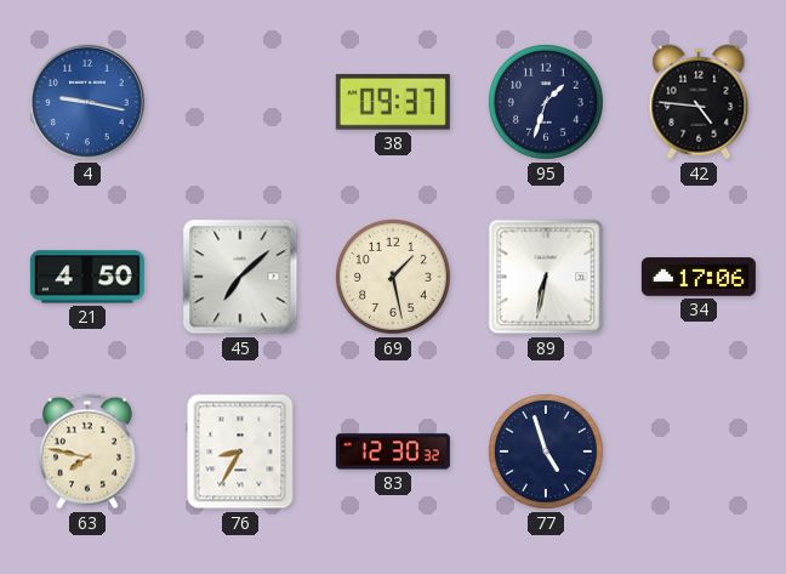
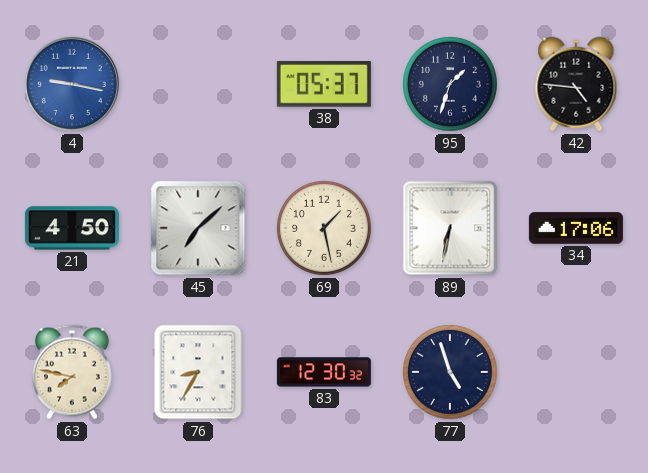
38: 09:37 -> 05:37
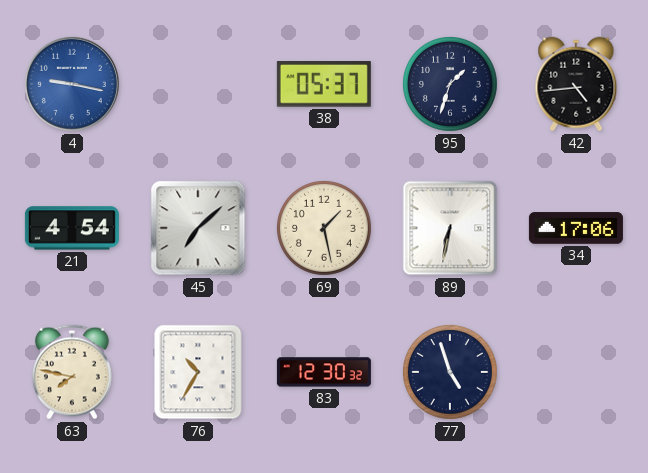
42: 4:46 -> 4:44
21: 4:50 -> 4:54
76: 8:35 -> 10:35
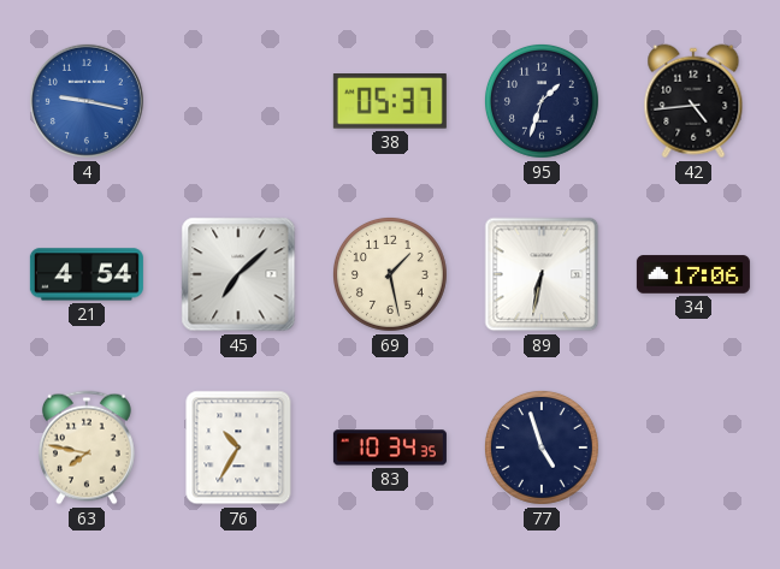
83: 12:30 -> 10:34
